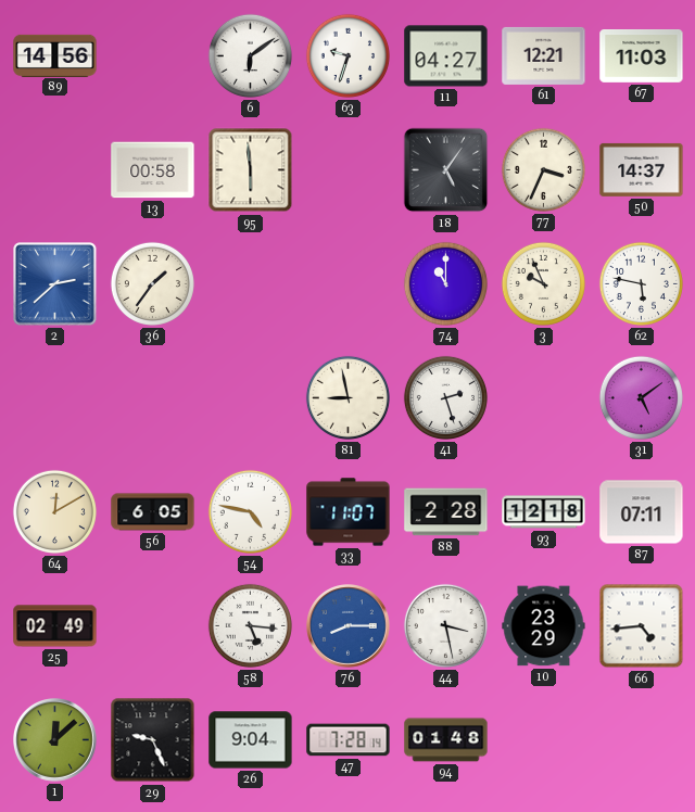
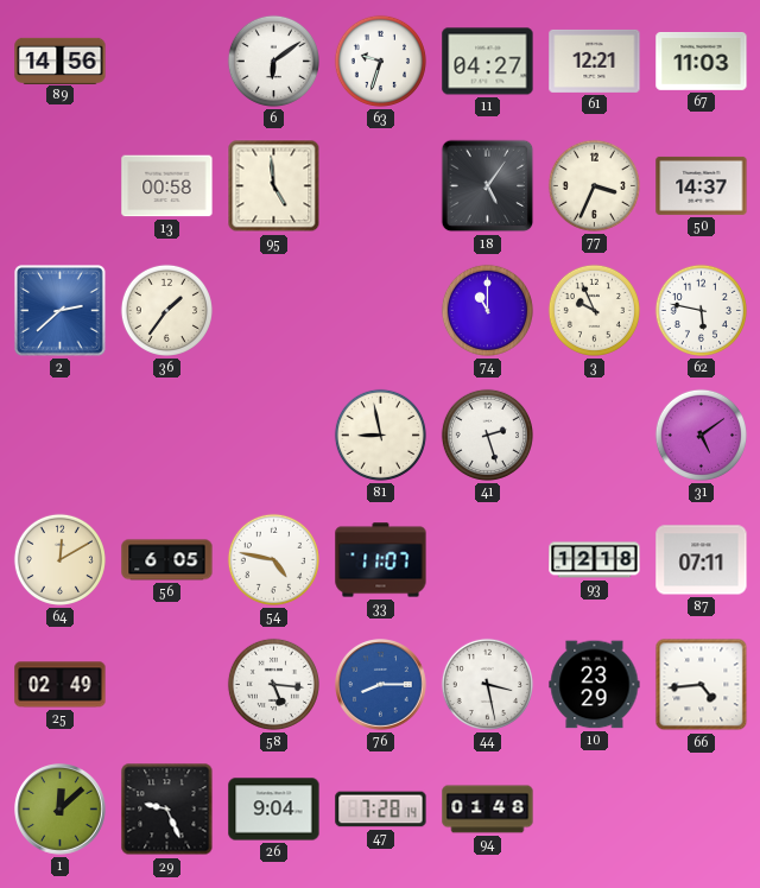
95: 5:59 -> 4:59
88: 2:28 -> none
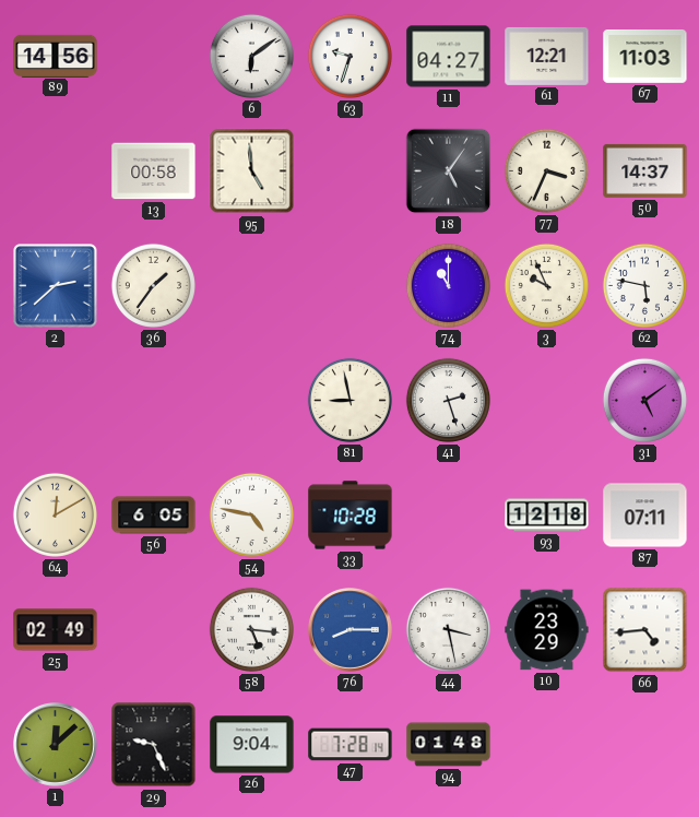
33: 11:07 -> 10:28
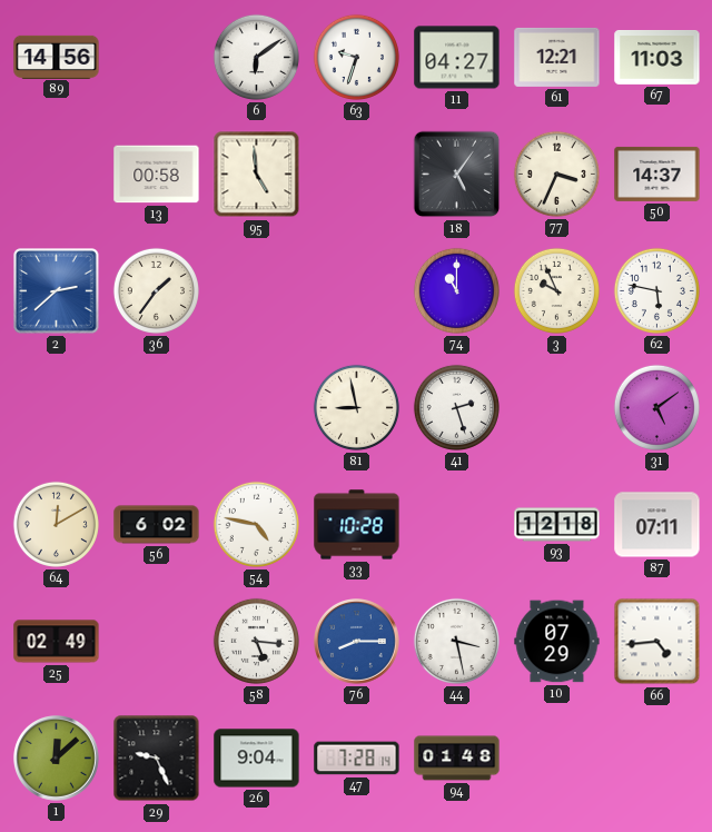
56: 6:05 -> 6:02
10: 23:29 -> 07:29
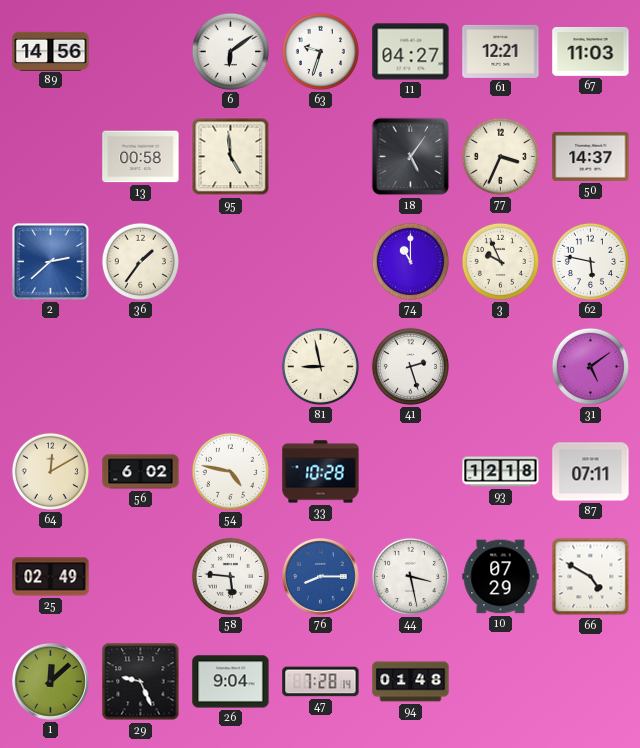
58: 5:16 -> 5:46
66: 4:44 -> 4:50
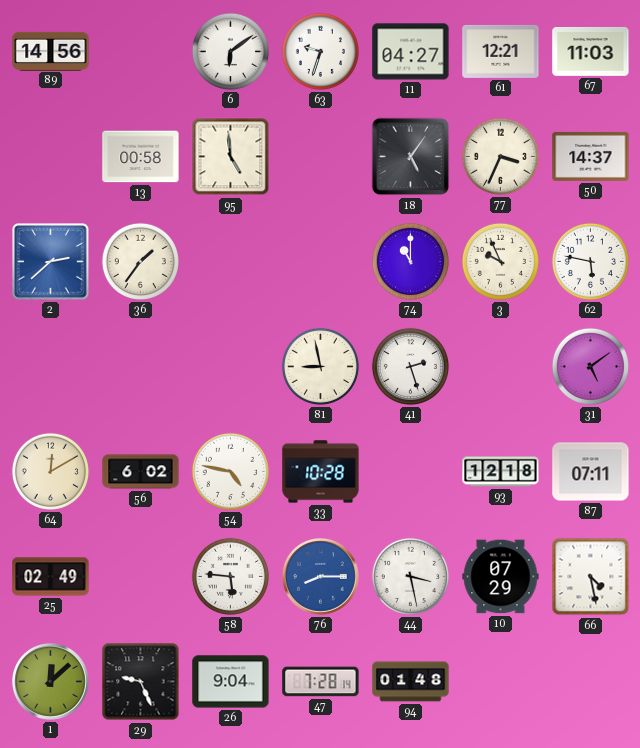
66: 4:50 -> 4:28
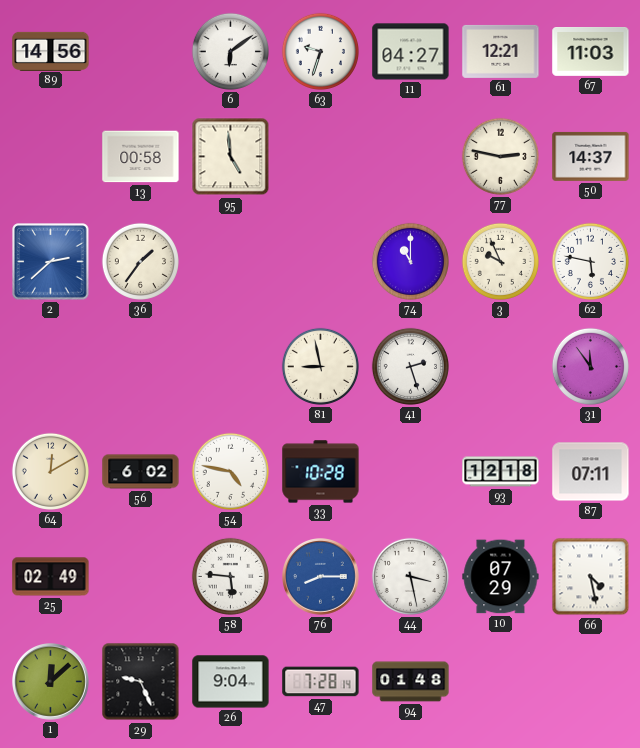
18: 5:06 -> none
77: 3:34 -> 2:47
31: 5:09 -> 11:54
